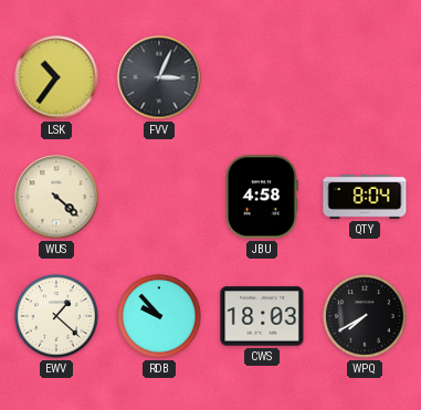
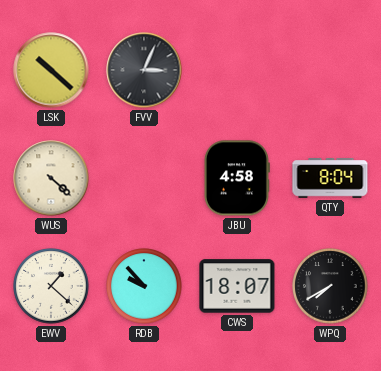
LSK: 10:36 -> 10:22
CWS: 18:03 -> 18:07
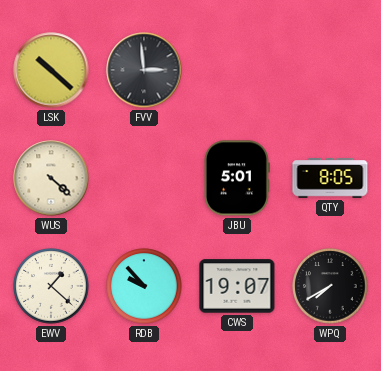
FVV: 3:04 -> 2:59
JBU: 4:58 -> 5:01
QTY: 8:04 -> 8:05
CWS: 18:07 -> 19:07
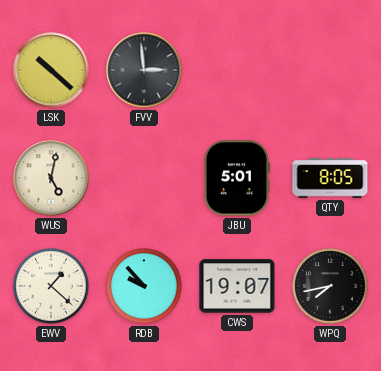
WUS: 4:22 -> 5:02
WPQ: 7:40 -> 7:43
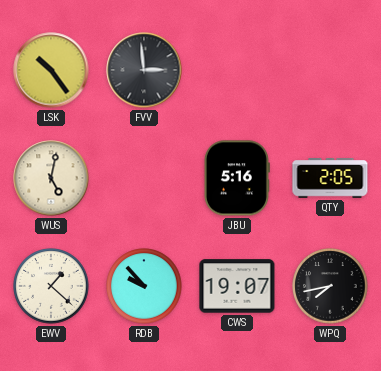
LSK: 10:22 -> 10:24
JBU: 5:01 -> 5:16
QTY: 8:05 -> 2:05
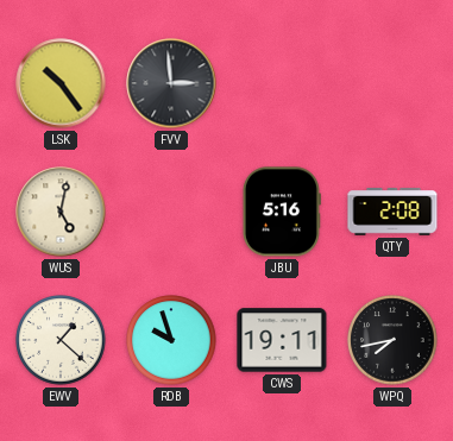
QTY: 2:05 -> 2:08
RDB: 9:53 -> 9:57
CWS: 19:07 -> 19:11
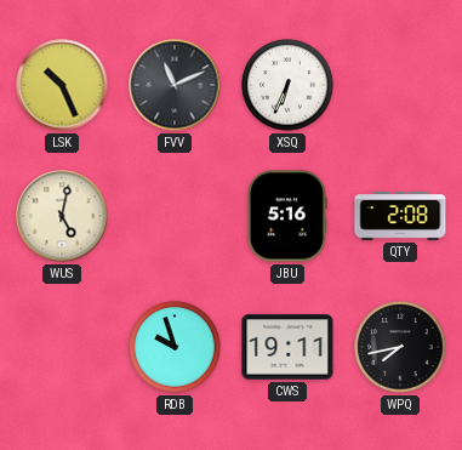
LSK: 10:24 -> 10:26
FVV: 2:59 -> 11:11
XSQ: none -> 6:34
EWV: 1:22 -> none
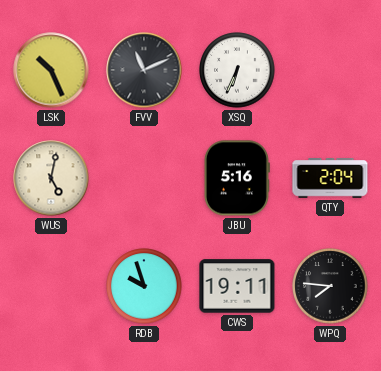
QTY: 2:08 -> 2:04
WPQ: 7:43 -> 7:46
